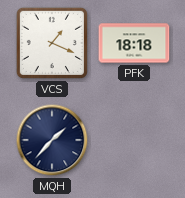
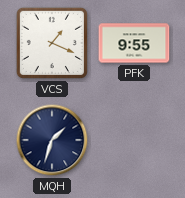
PFK: 18:18 -> 9:55
MQH: 1:37 -> 1:33
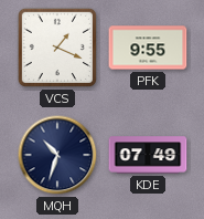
MQH: 1:33 -> 10:33
KDE: none -> 07:49
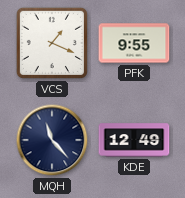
MQH: 10:33 -> 11:23
KDE: 07:49 -> 12:49
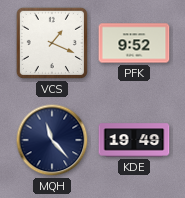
PFK: 9:55 -> 9:52
KDE: 12:49 -> 19:49
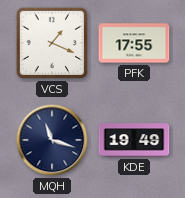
PFK: 9:52 -> 17:55
MQH: 11:23 -> 11:18
